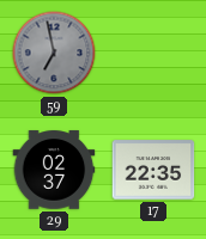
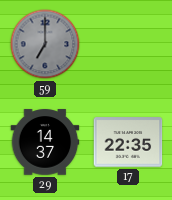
59: 6:58 -> 7:00
29: 02:37 -> 14:37
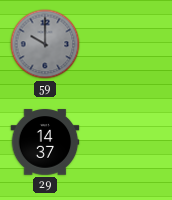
59: 7:00 -> 10:00
17: 22:35 -> none
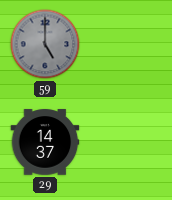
59: 10:00 -> 5:00
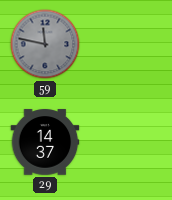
59: 5:00 -> 11:47
